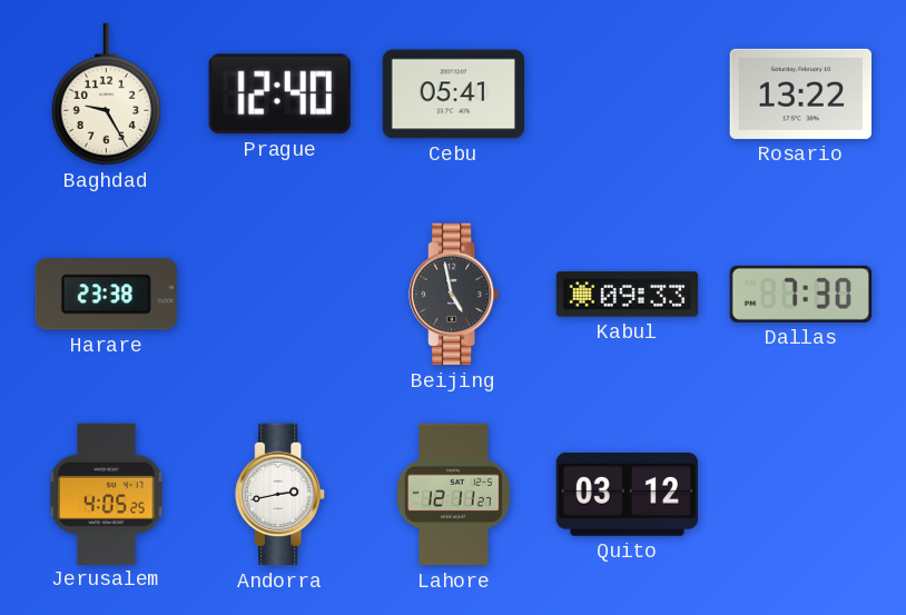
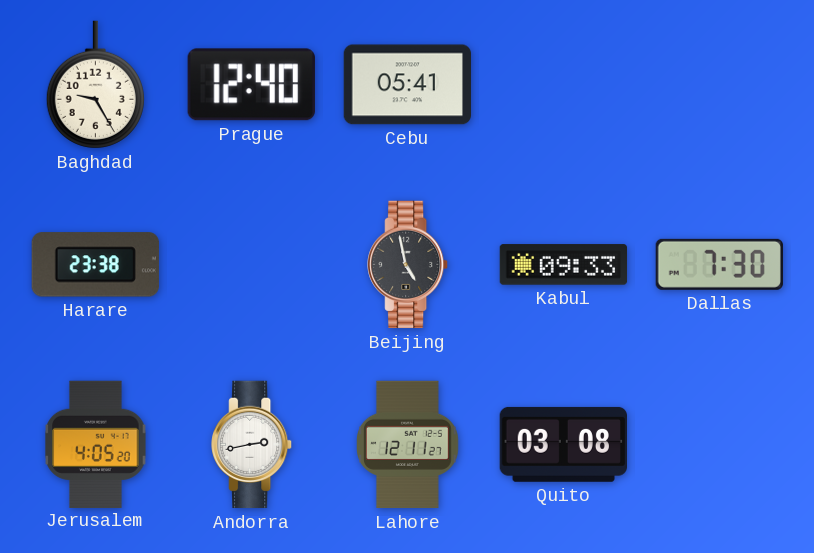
Rosario: 13:22 -> none
Jerusalem: 4:05:25 -> 4:05:20
Quito: 03:12 -> 03:08
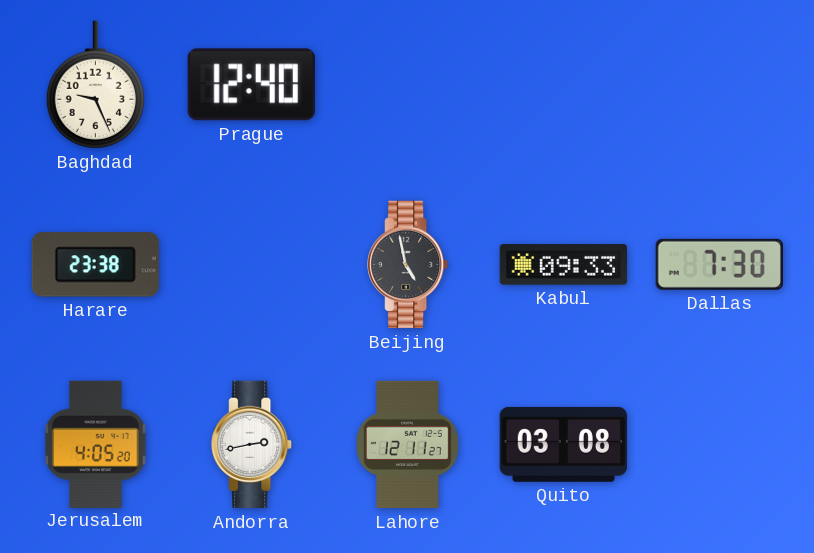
Baghdad: 9:25 -> 9:26
Cebu: 05:41 -> none
